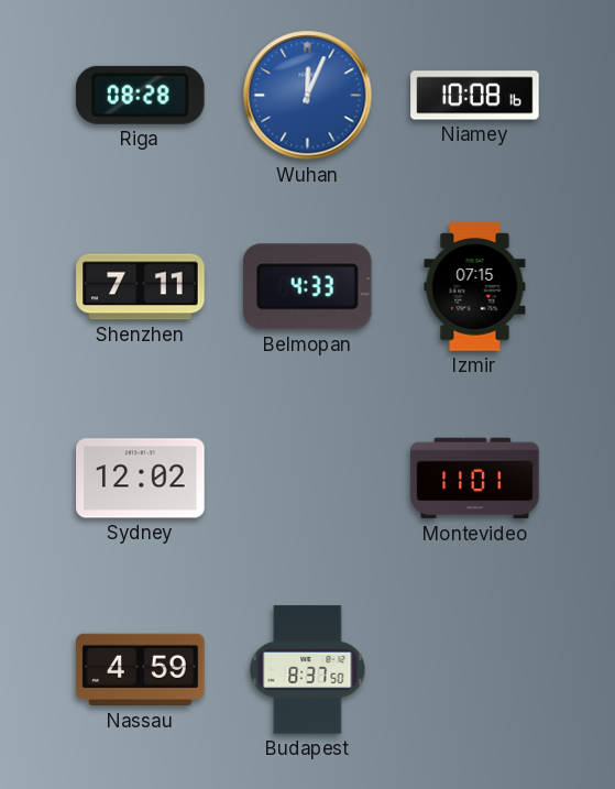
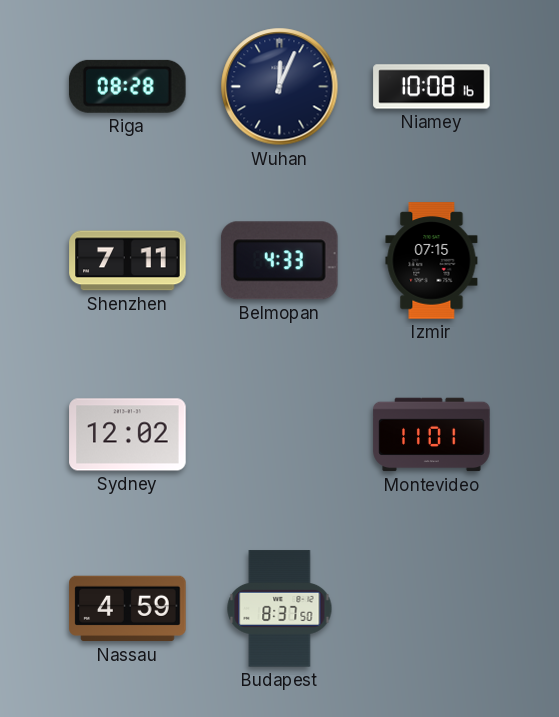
Wuhan dial: blue -> navy
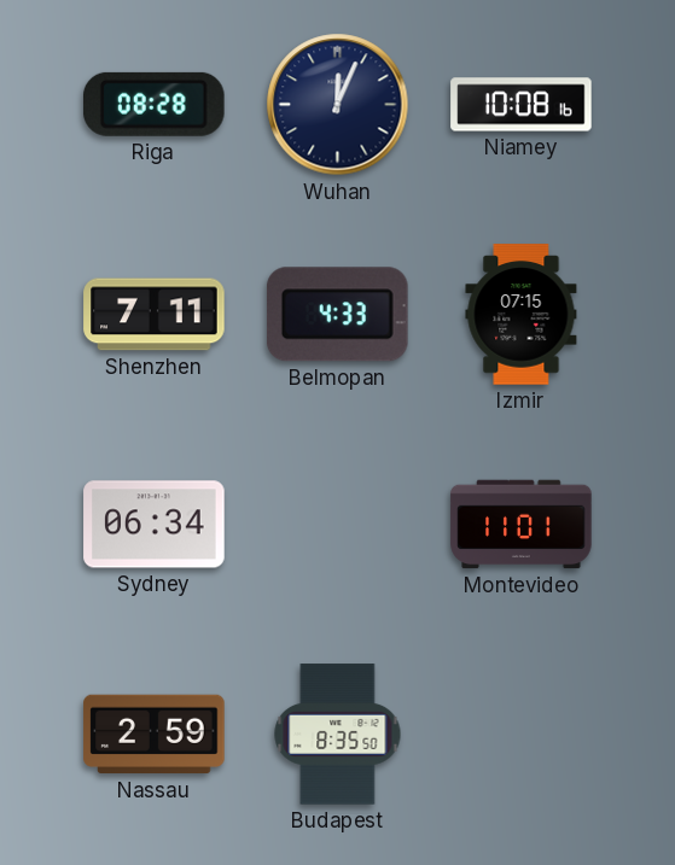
Sydney: 12:02 -> 06:34
Nassau: 4:59 -> 2:59
Budapest: 8:37 -> 8:35
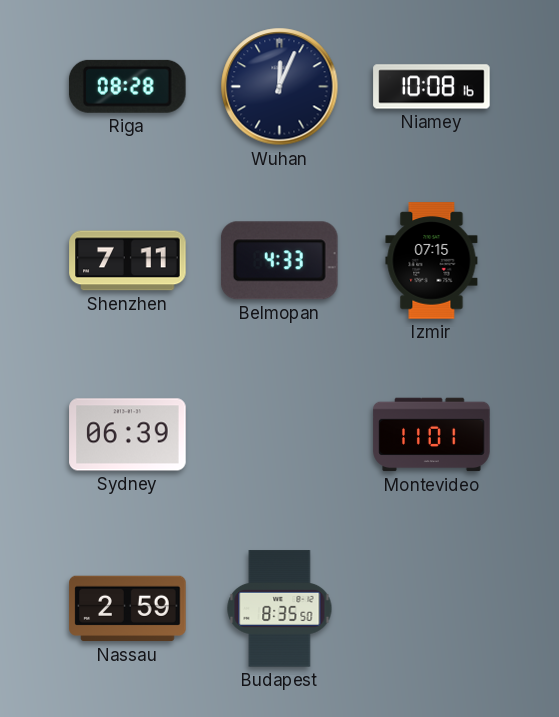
Sydney: 06:34 -> 06:39
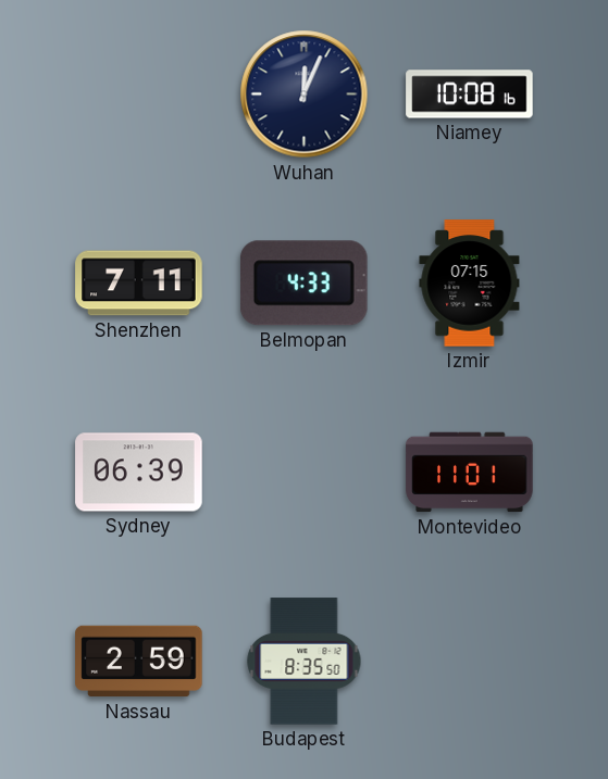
Riga: 08:28 -> none
